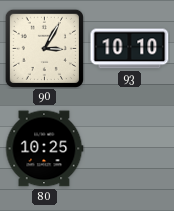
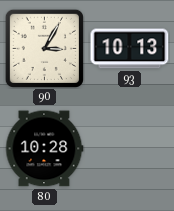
93: 10:10 -> 10:13
80: 10:25 -> 10:28
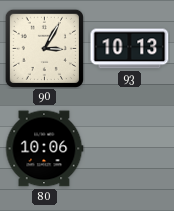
80: 10:28 -> 10:06
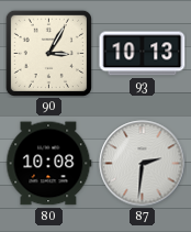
80: 10:06 -> 10:08
87: none -> 2:31
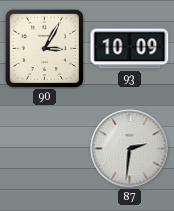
93: 10:13 -> 10:09
80: 10:08 -> none
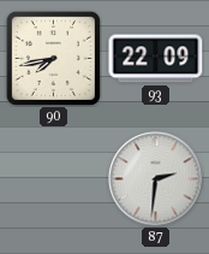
90: 3:05 -> 7:43
93: 10:09 -> 22:09
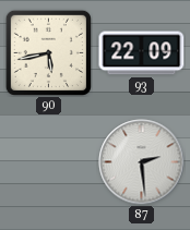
90: 7:43 -> 5:43
87: 2:31 -> 2:29
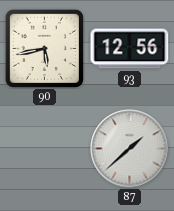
93: 22:09 -> 12:56
87: 2:29 -> 1:38
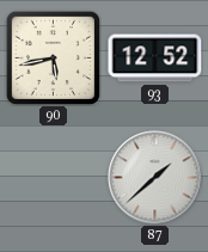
93: 12:56 -> 12:52
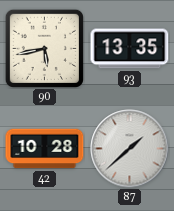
93: 12:52 -> 13:35
42: none -> 10:28
